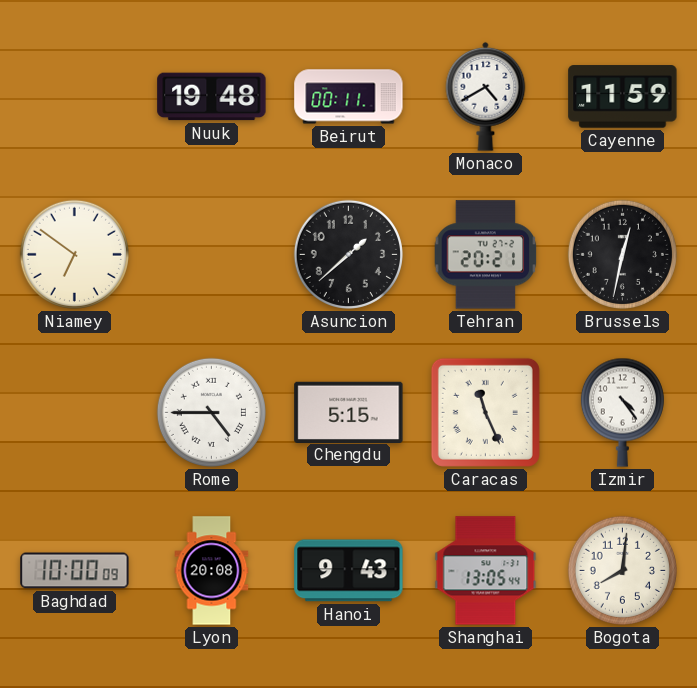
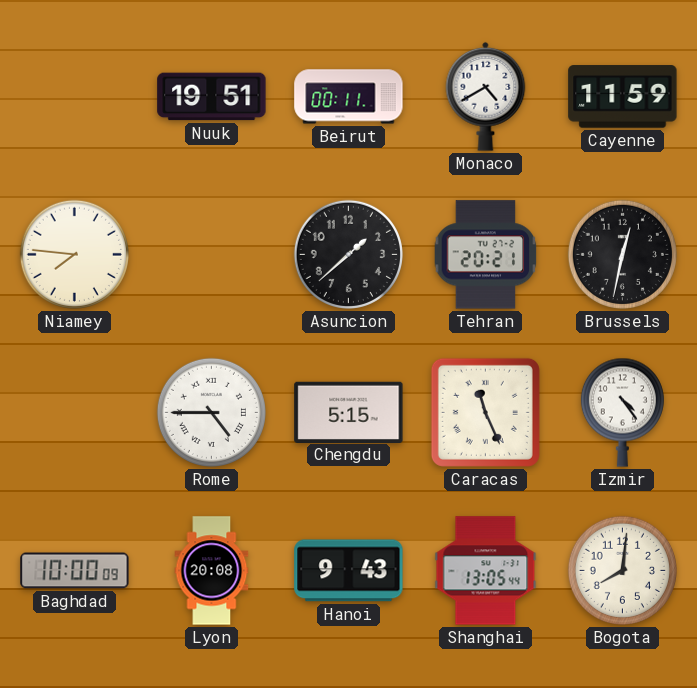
Nuuk: 19:48 -> 19:51
Niamey: 6:51 -> 7:46
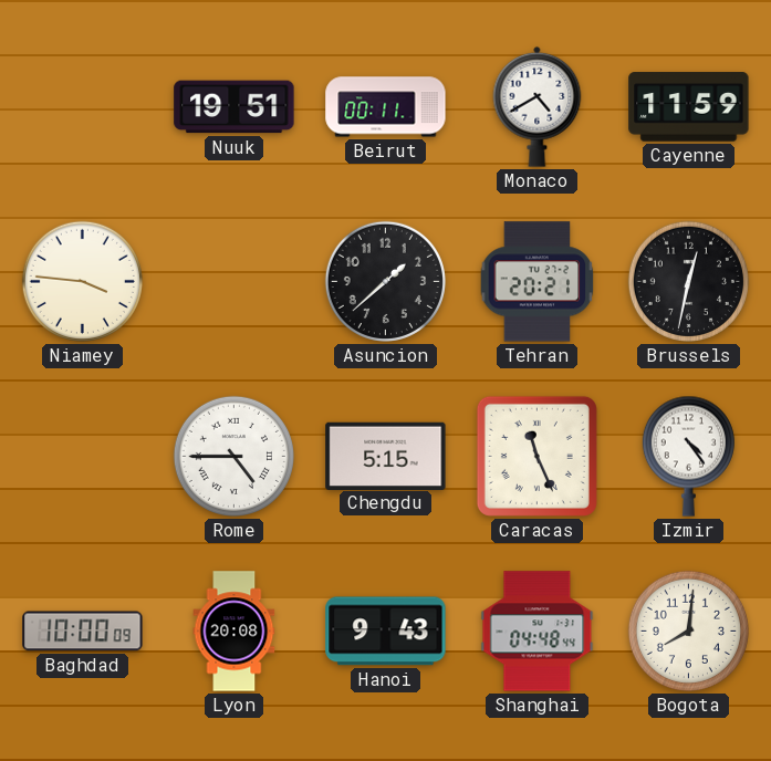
Niamey: 7:46 -> 3:46
Shanghai: 13:05 -> 04:48
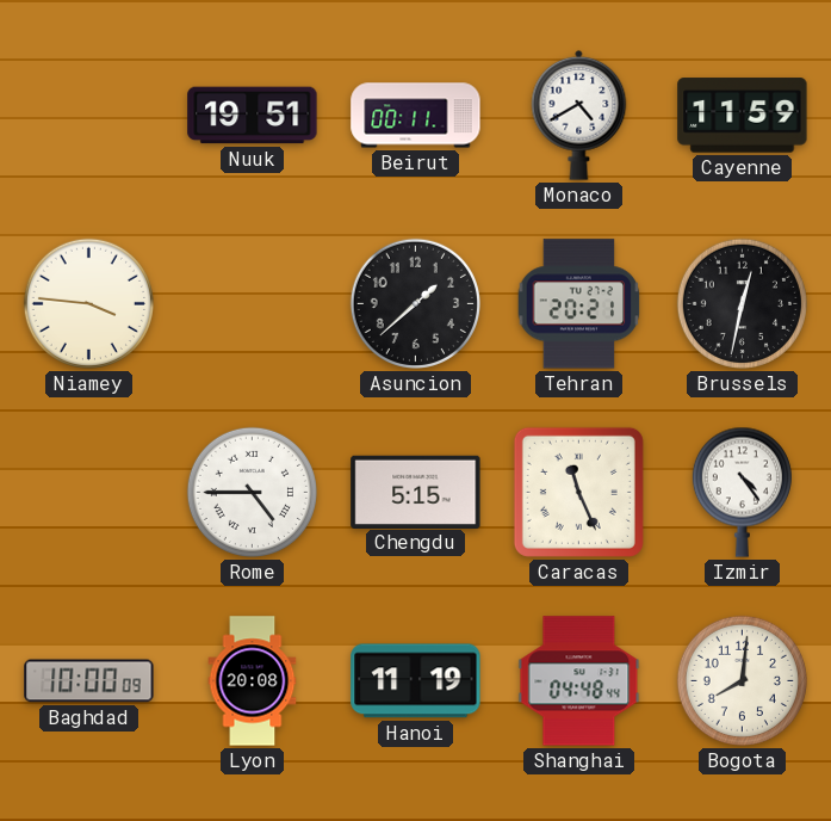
Hanoi: 9:43 -> 11:19
